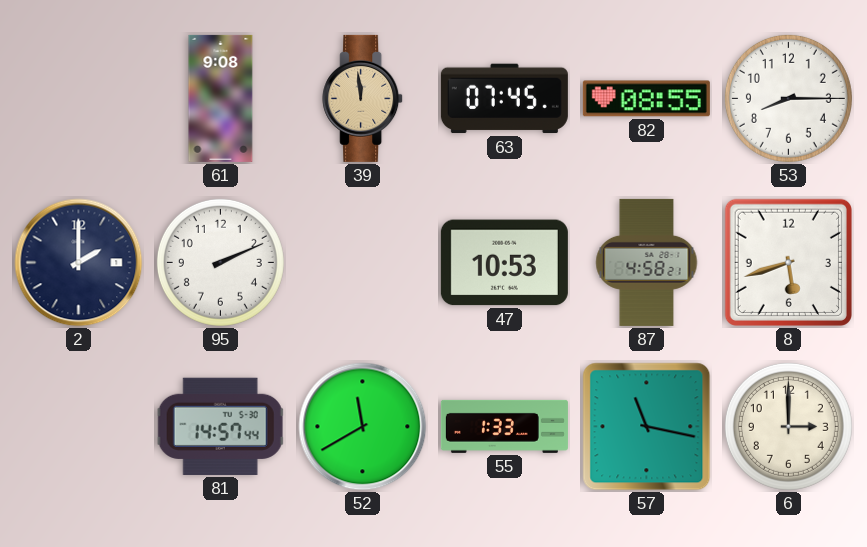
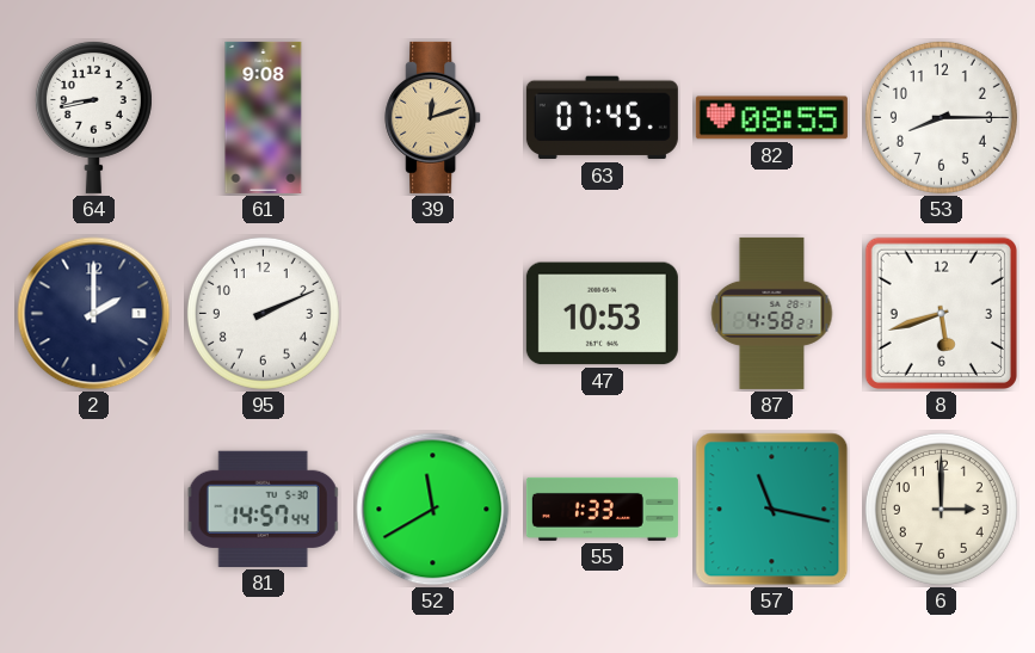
64: none -> 8:43
39: 11:59 -> 12:12
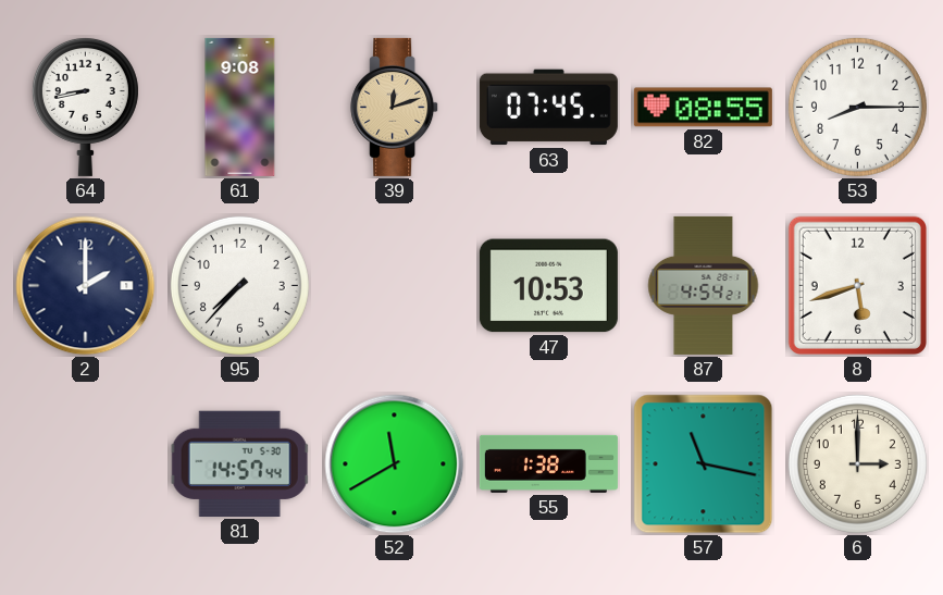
95: 2:11 -> 7:37
87: 4:58 -> 4:54
55: 1:33 -> 1:38
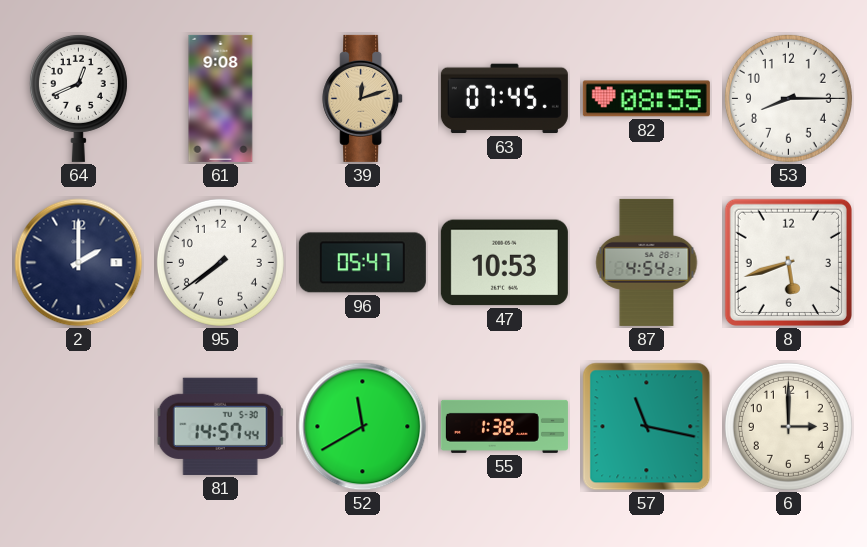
64: 8:43 -> 12:41
95: 7:37 -> 7:39
96: none -> 05:47
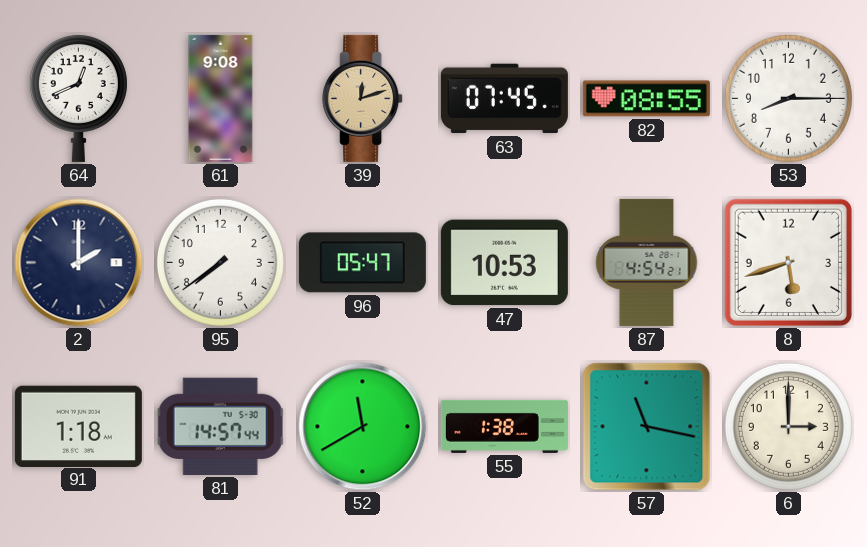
91: none -> 1:18
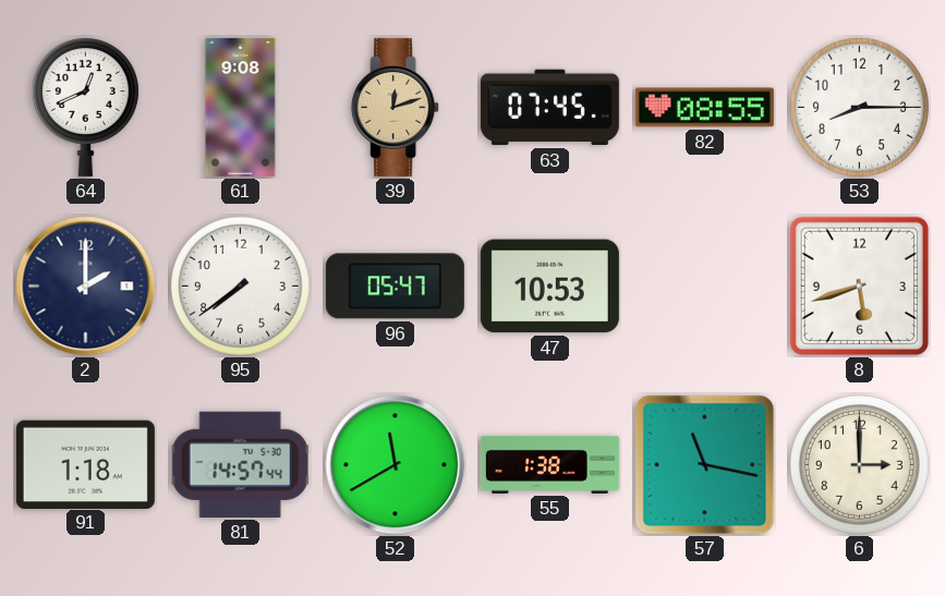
87: 4:54 -> none
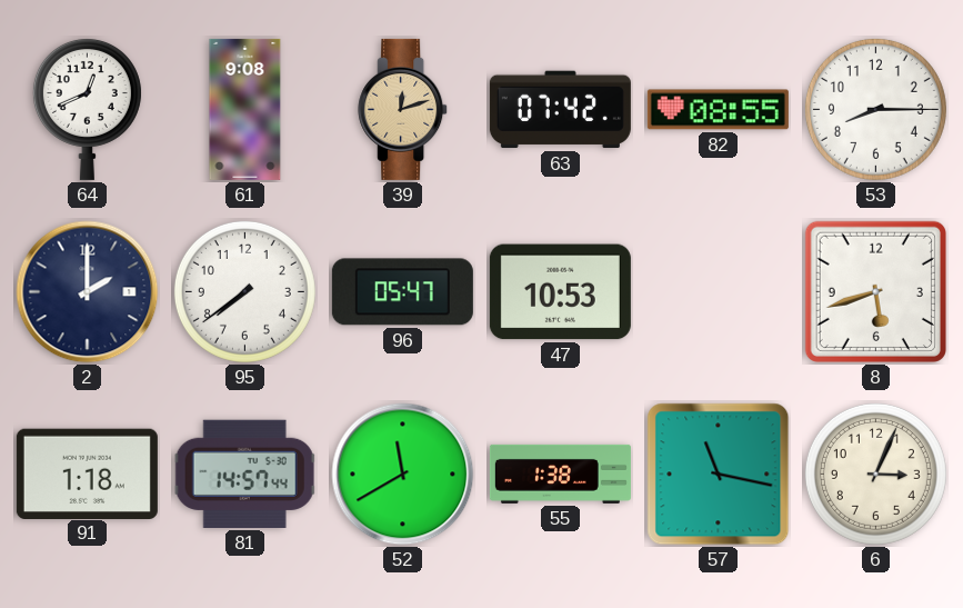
63: 07:45 -> 07:42
6: 3:00 -> 3:04
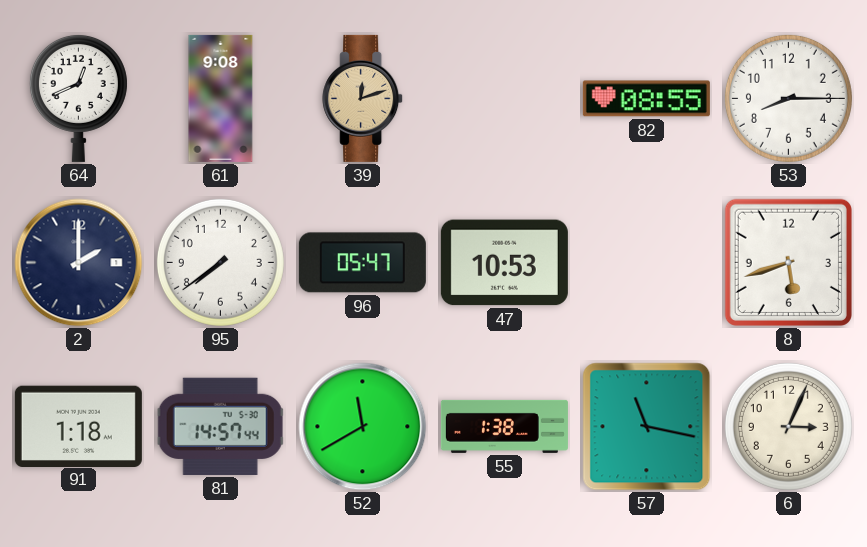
63: 07:42 -> none
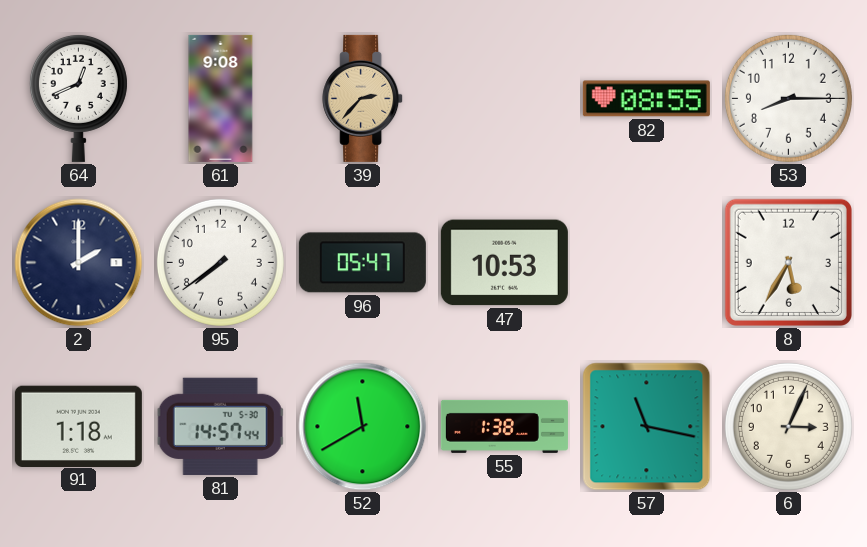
39: 12:12 -> 2:37
8: 5:42 -> 5:35
